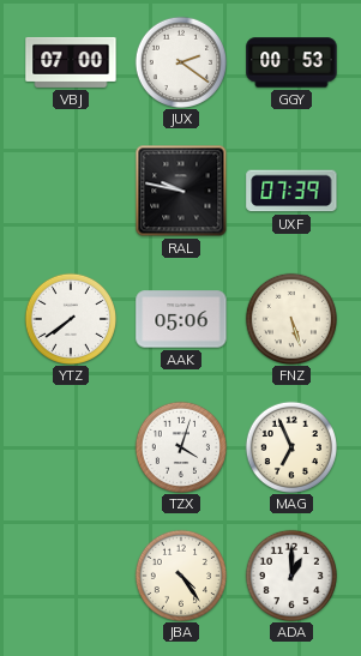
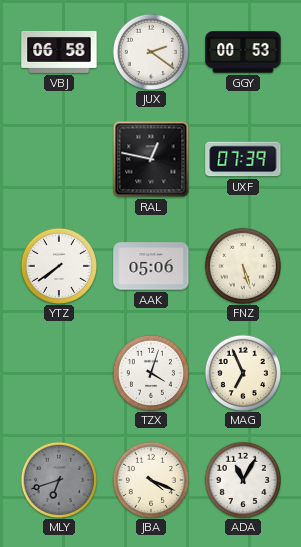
VBJ: 07:00 -> 06:58
RAL: 9:47 -> 12:47
MLY: none -> 6:42
JBA: 4:24 -> 4:19
ADA: 1:00 -> 11:05
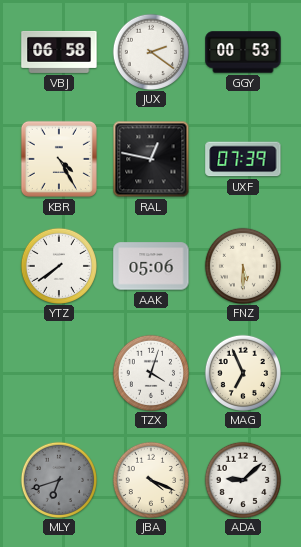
KBR: none -> 4:25
FNZ: 5:27 -> 5:30
ADA: 11:05 -> 9:08
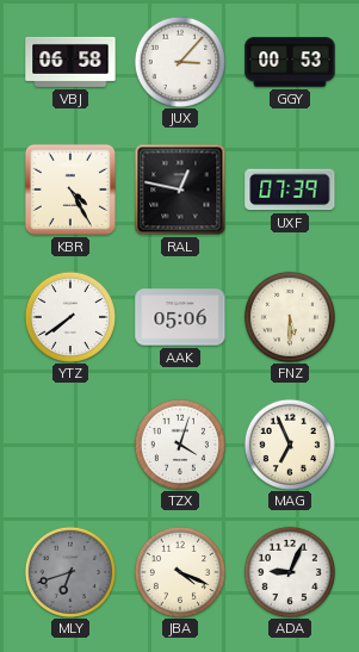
JUX: 2:21 -> 3:07
ADA: 9:08 -> 9:04
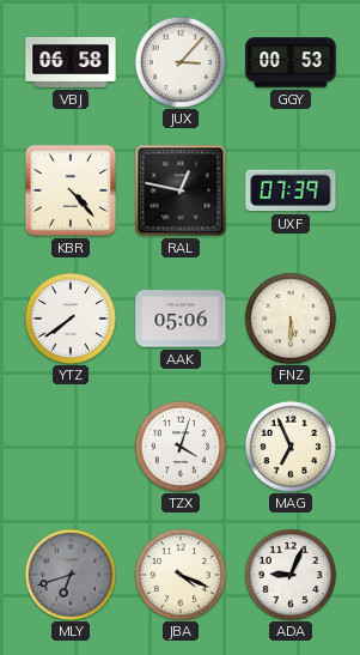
KBR: 4:25 -> 4:23
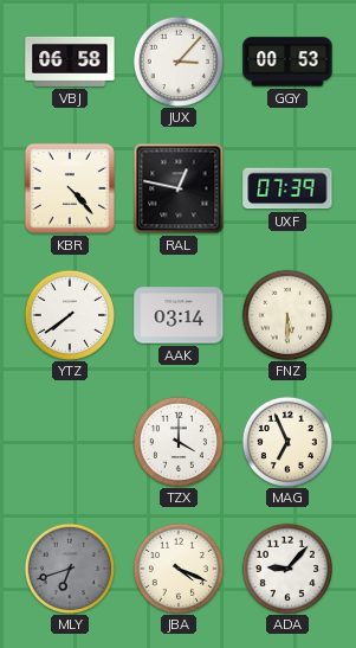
AAK: 05:06 -> 03:14
TZX: 4:03 -> 4:00
ADA: 9:04 -> 9:07
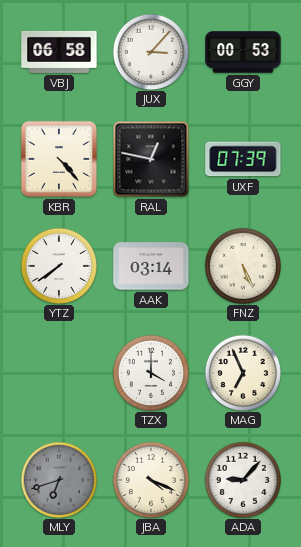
FNZ: 5:30 -> 5:26
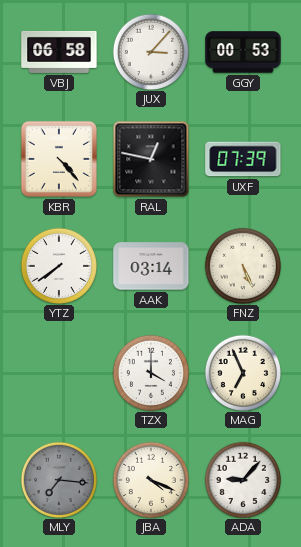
MLY: 6:42 -> 7:16
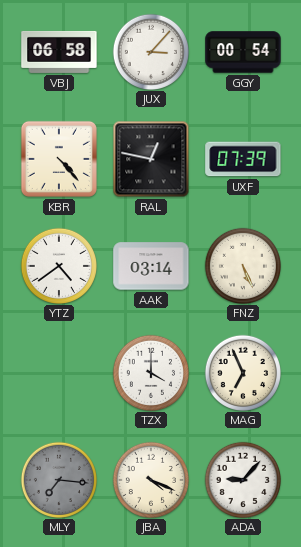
GGY: 00:53 -> 00:54
YTZ: 7:39 -> 4:39
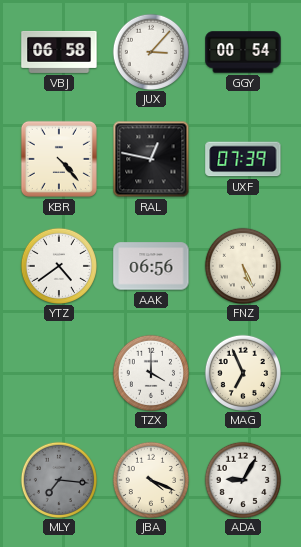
AAK: 03:14 -> 06:56
ADA: 9:07 -> 9:05
